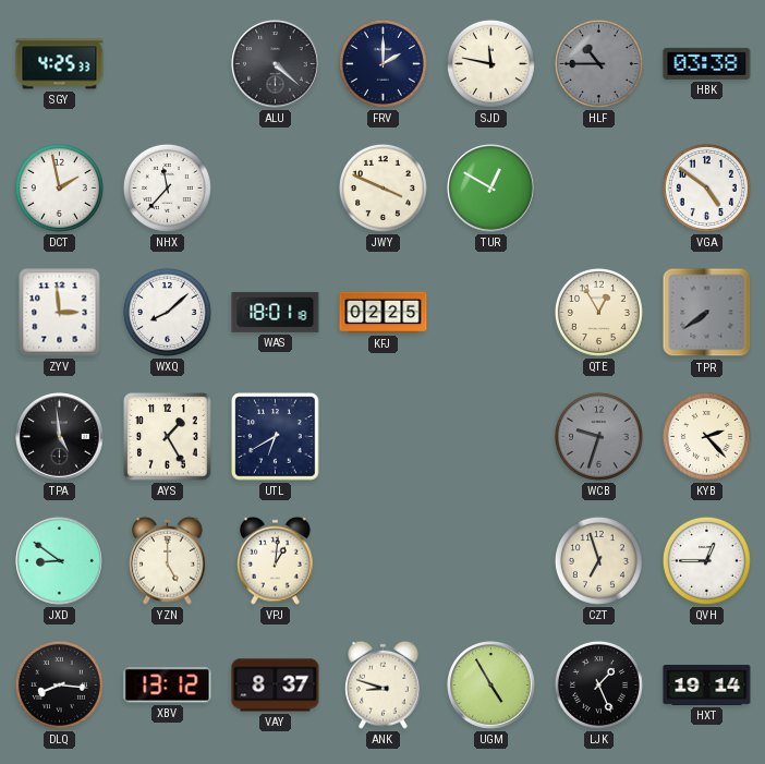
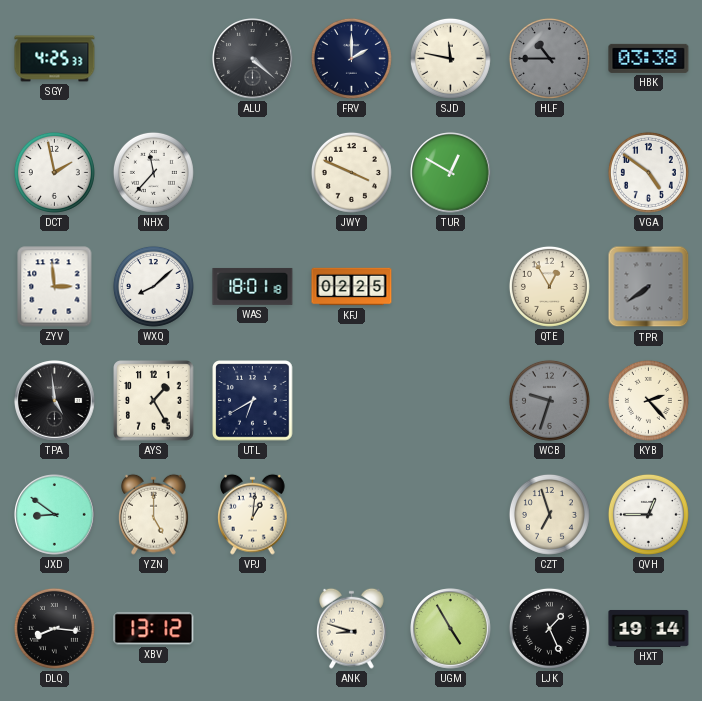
VAY: 8:37 -> none
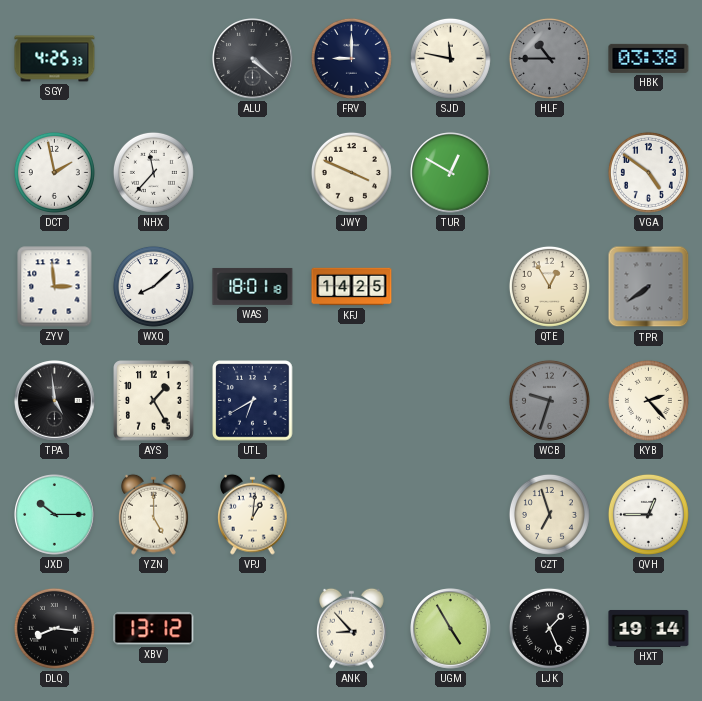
FRV: 2:00 -> 9:00
KFJ: 02:25 -> 14:25
JXD: 8:51 -> 10:15
ANK: 8:48 -> 8:53
